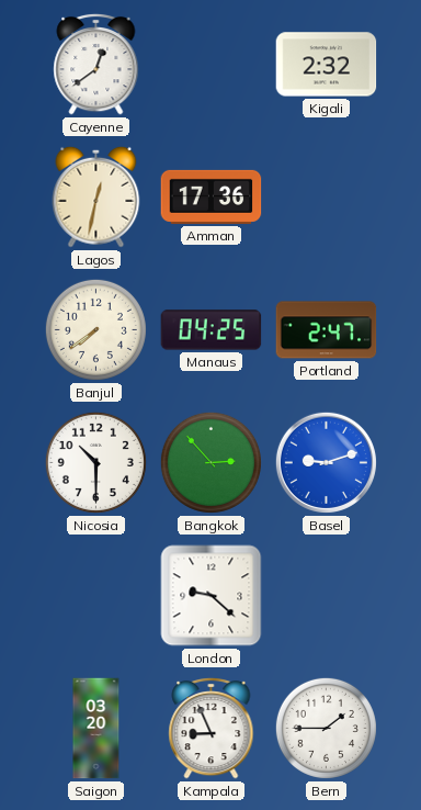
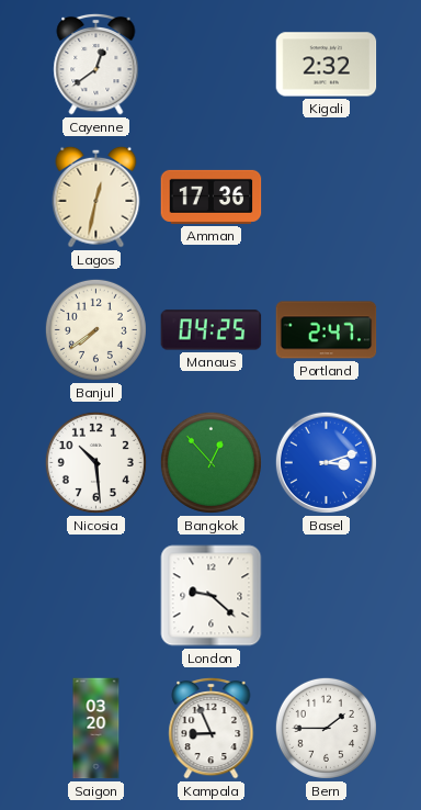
Nicosia: 10:30 -> 10:29
Bangkok: 2:53 -> 12:53
Basel: 9:12 -> 3:12
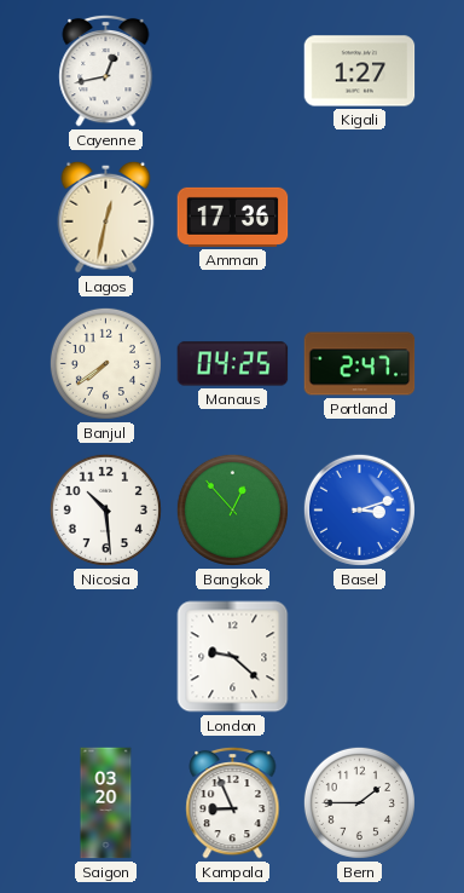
Cayenne: 12:39 -> 12:43
Kigali: 2:32 -> 1:27
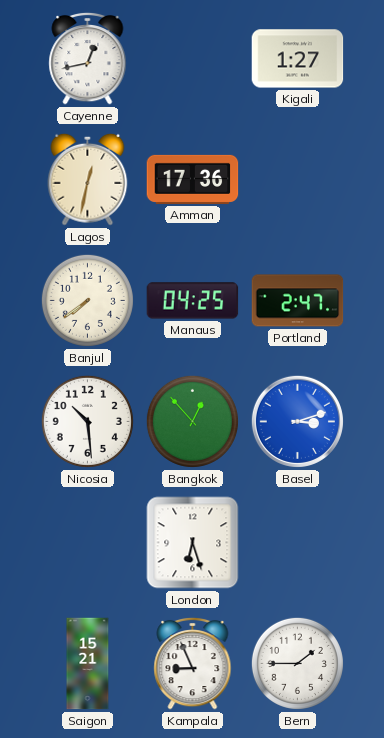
London: 9:22 -> 6:27
Saigon: 03:20 -> 15:21
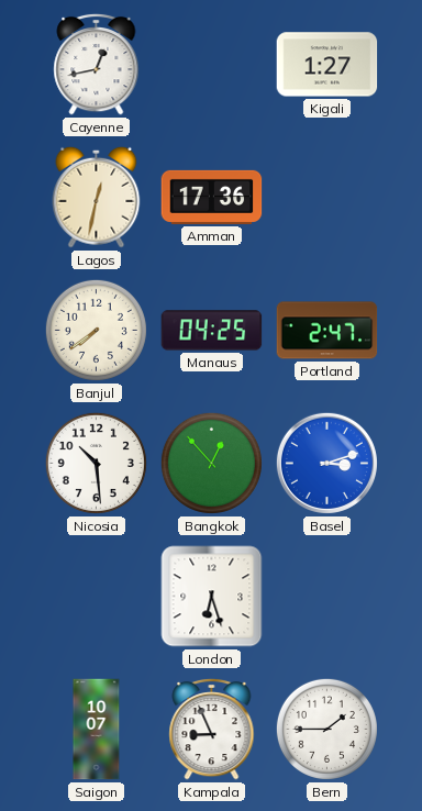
Saigon: 15:21 -> 10:07
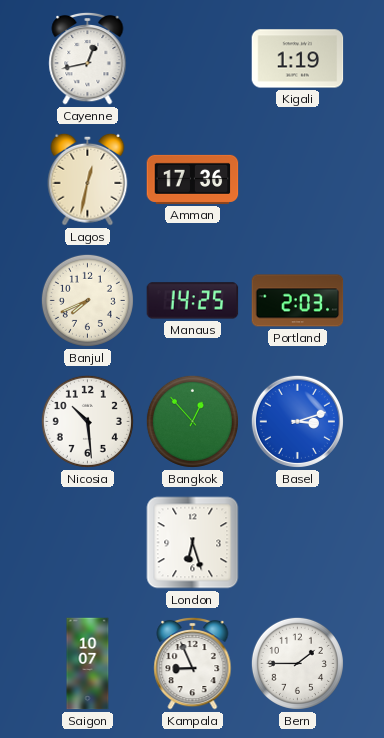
Kigali: 1:27 -> 1:19
Banjul: 7:39 -> 7:41
Manaus: 04:25 -> 14:25
Portland: 2:47 -> 2:03
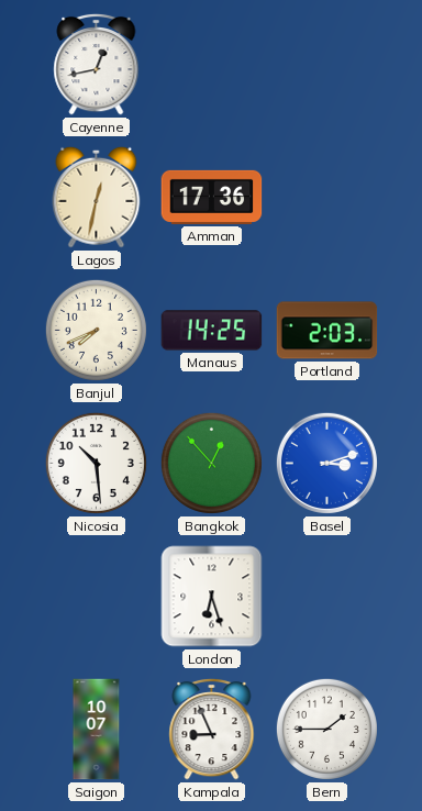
Kigali: 1:19 -> none
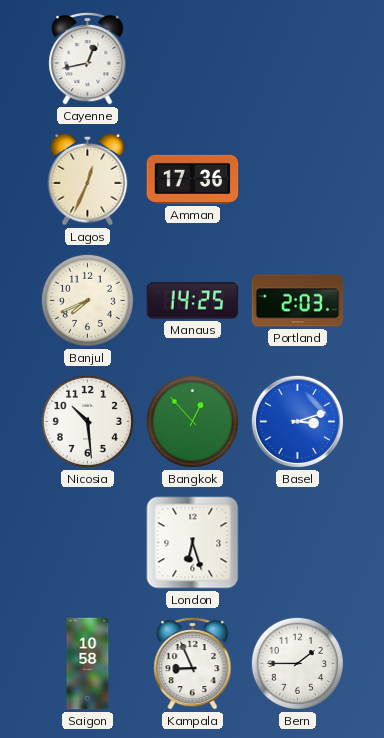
Lagos: 12:32 -> 12:34
Saigon: 10:07 -> 10:58
